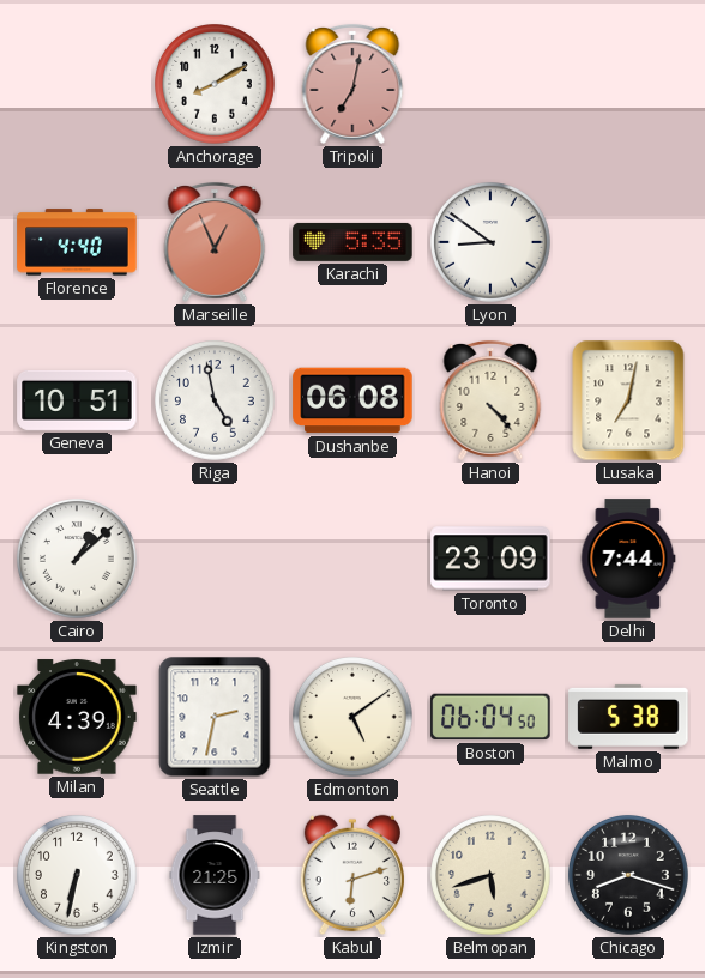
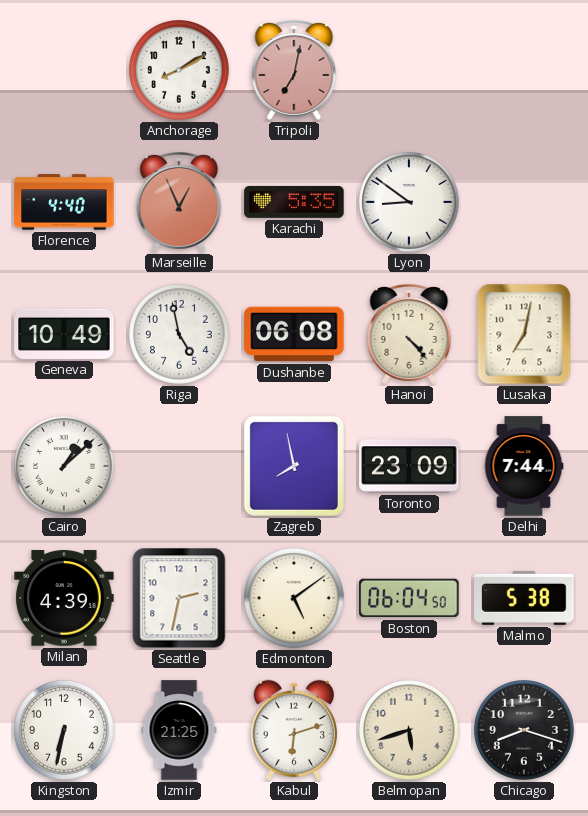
Geneva: 10:51 -> 10:49
Zagreb: none -> 7:58
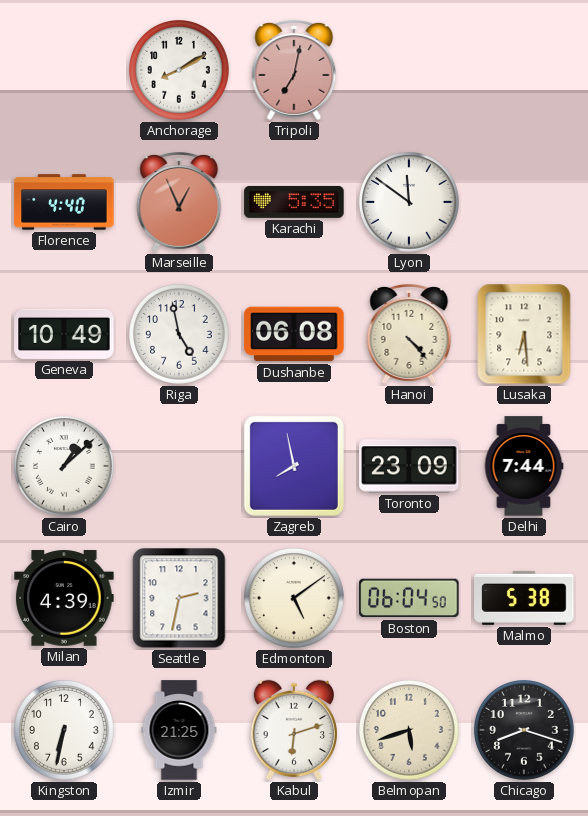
Lyon: 8:51 -> 11:51
Lusaka: 7:02 -> 6:29
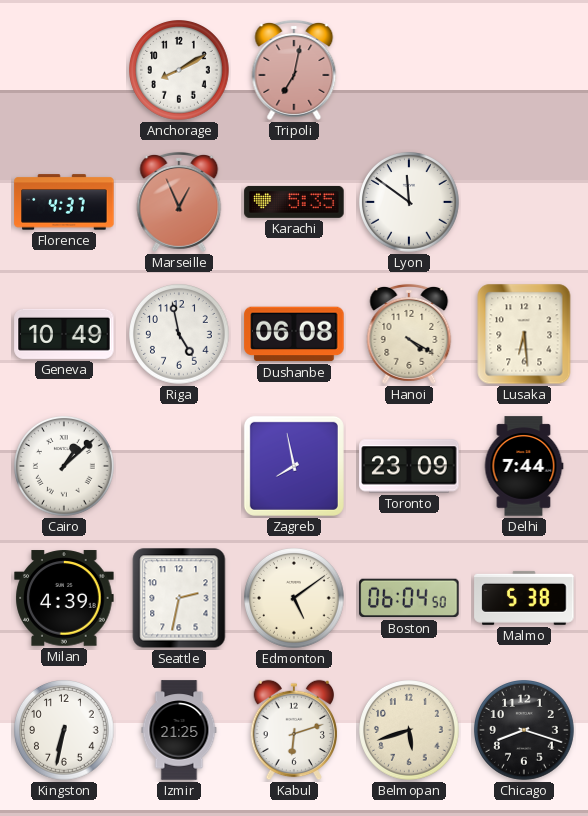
Florence: 4:40 -> 4:37
Hanoi: 4:23 -> 4:20
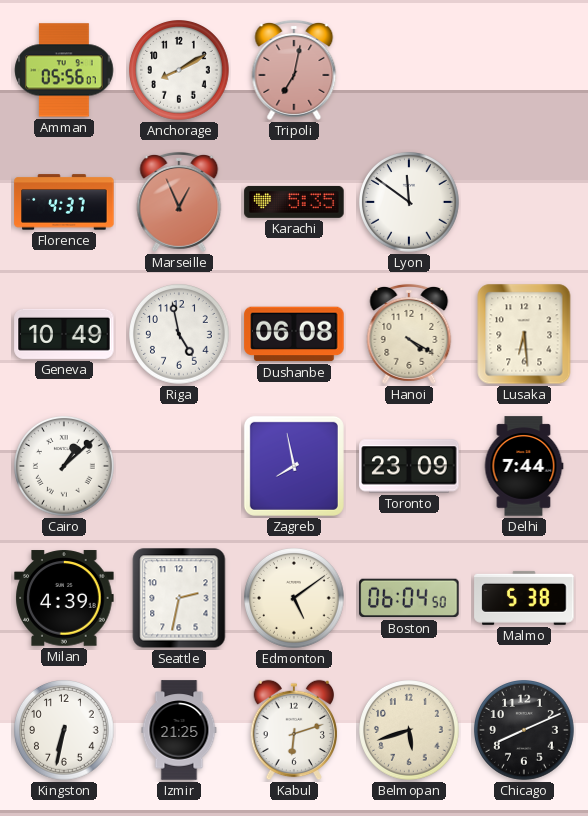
Amman: none -> 05:56
Chicago: 8:18 -> 8:11
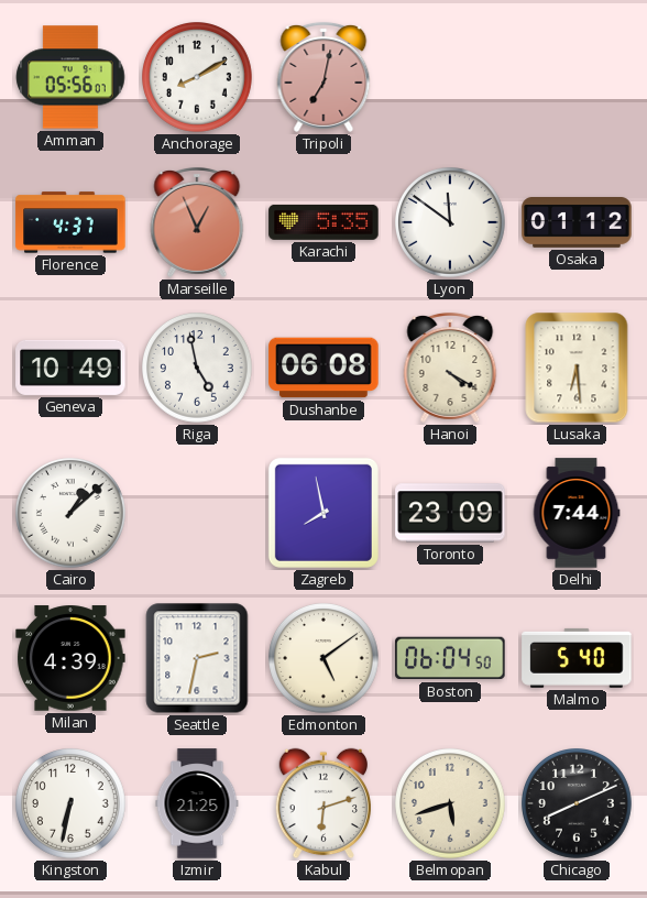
Osaka: none -> 01:12
Malmo: 5:38 -> 5:40
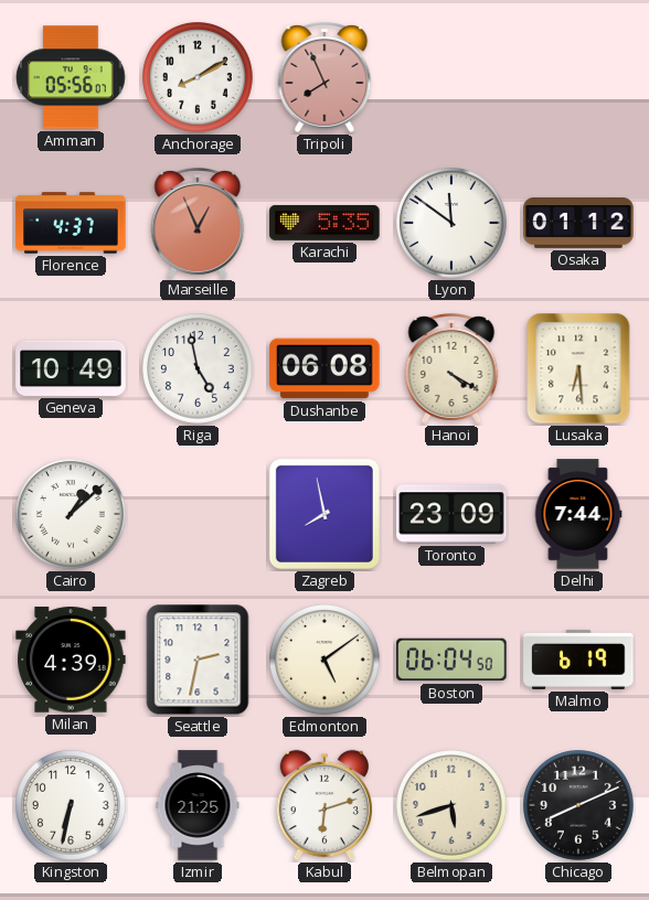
Tripoli: 7:02 -> 7:56
Malmo: 5:40 -> 6:19
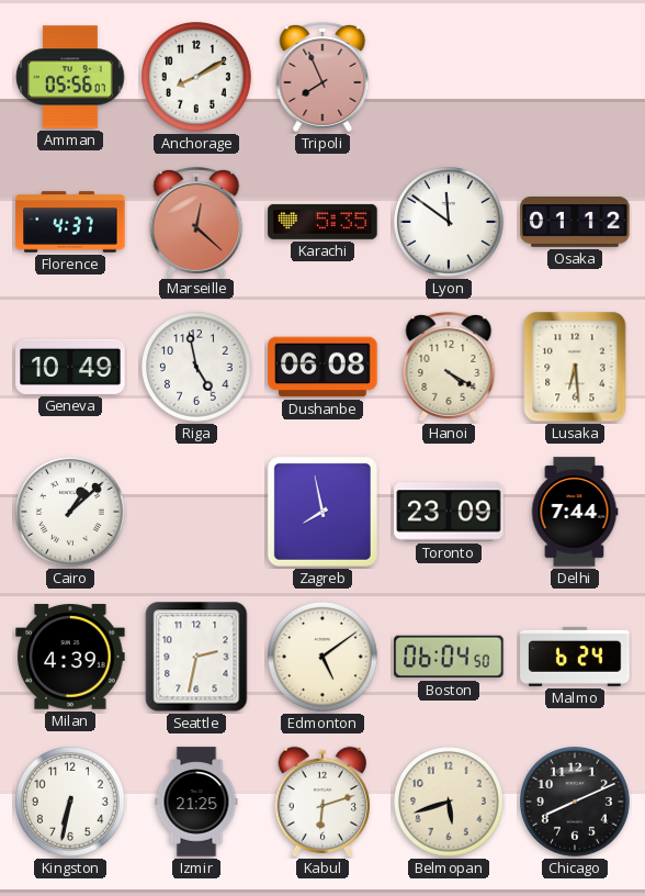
Marseille: 12:56 -> 12:22
Malmo: 6:19 -> 6:24
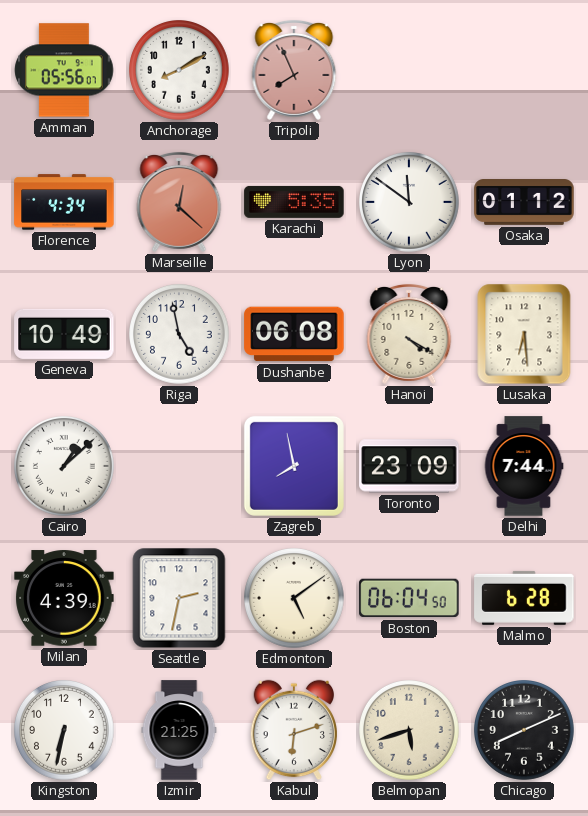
Florence: 4:37 -> 4:34
Malmo: 6:24 -> 6:28
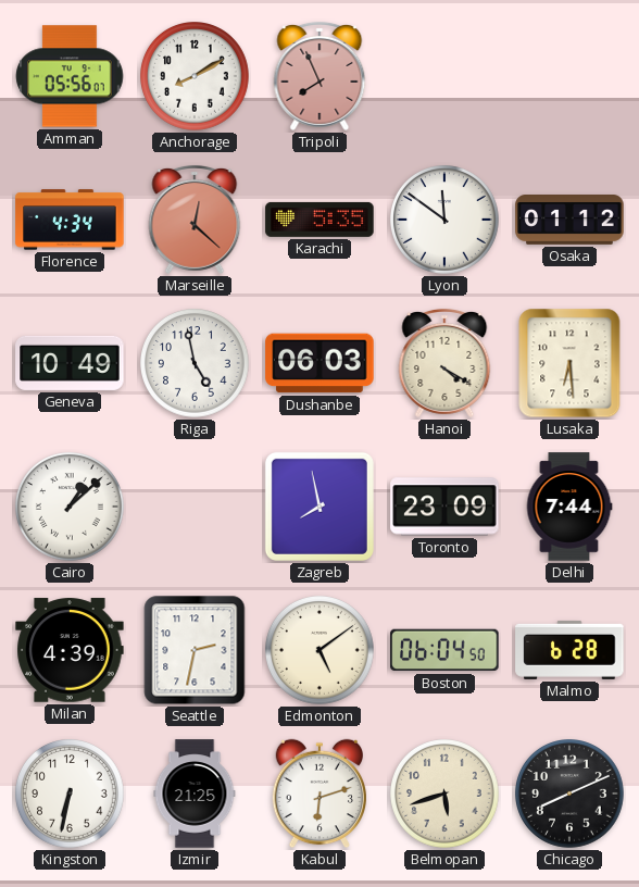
Dushanbe: 06:08 -> 06:03
